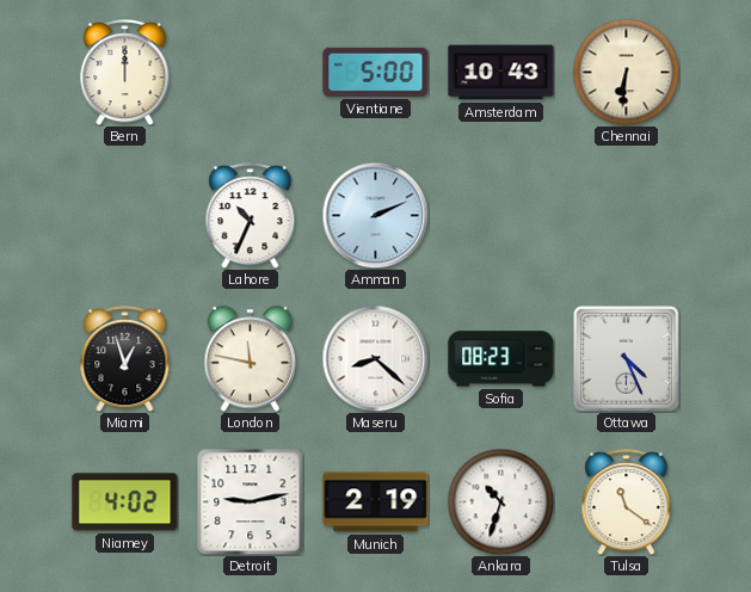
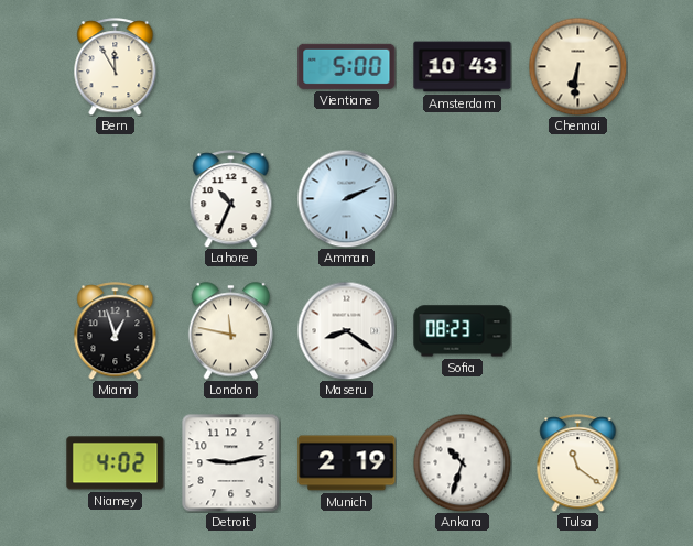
Bern: 12:00 -> 11:55
Maseru: 8:22 -> 8:21
Ottawa: 4:26 -> none
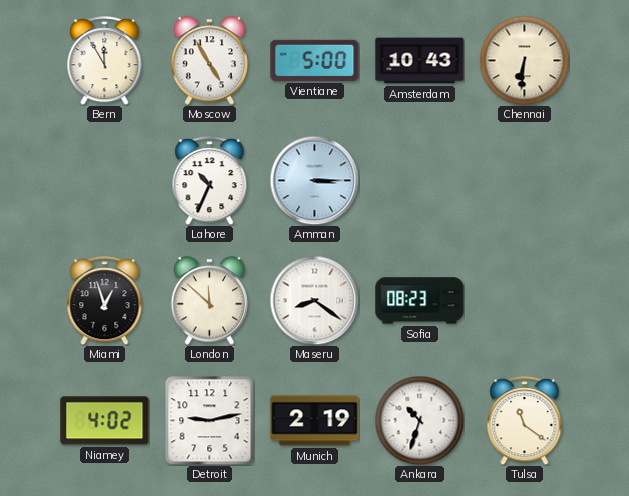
Moscow: none -> 4:55
Amman: 2:11 -> 3:15
London: 11:47 -> 11:52
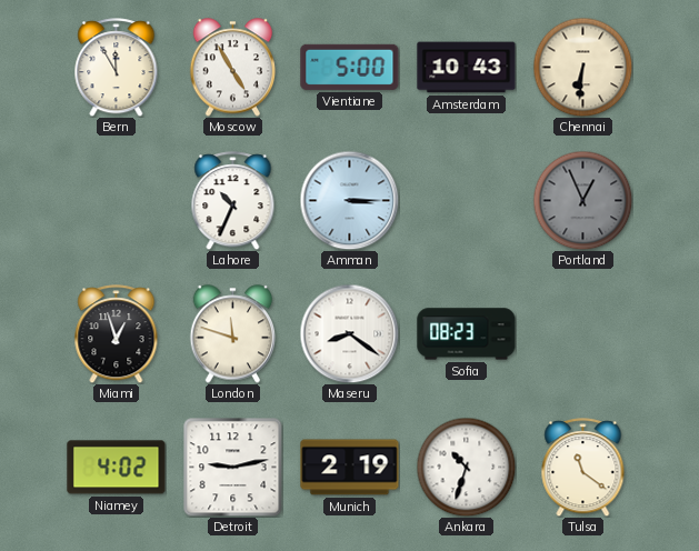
Portland: none -> 12:56
London: 11:52 -> 11:48
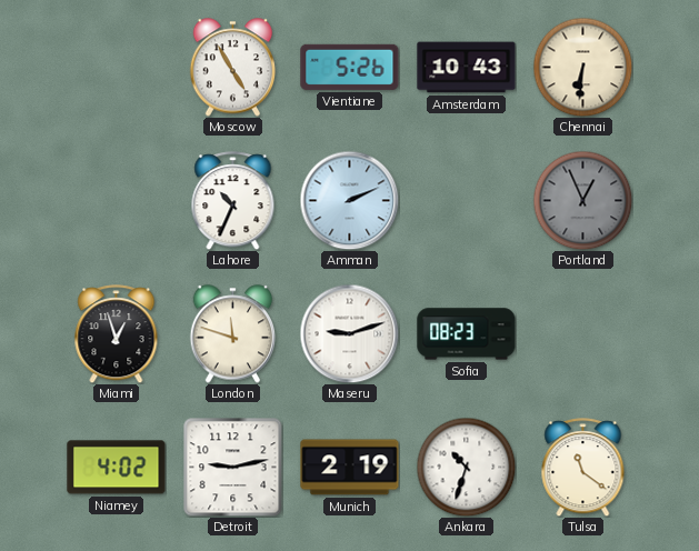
Bern: 11:55 -> none
Vientiane: 5:00 -> 5:26
Amman: 3:15 -> 2:11
Maseru: 8:21 -> 9:12
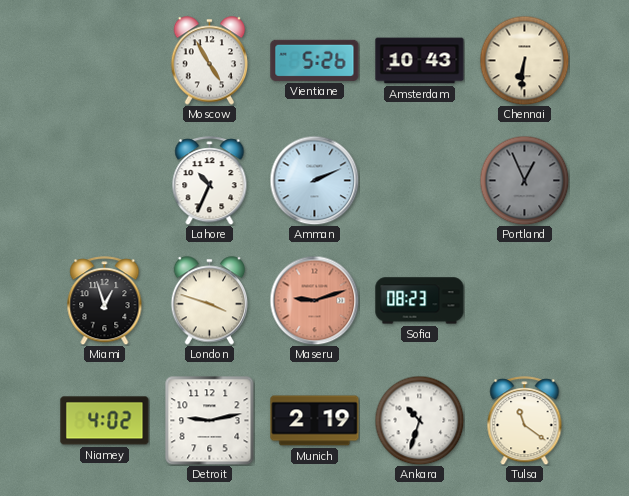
London: 11:48 -> 3:48
Maseru dial: white -> salmon
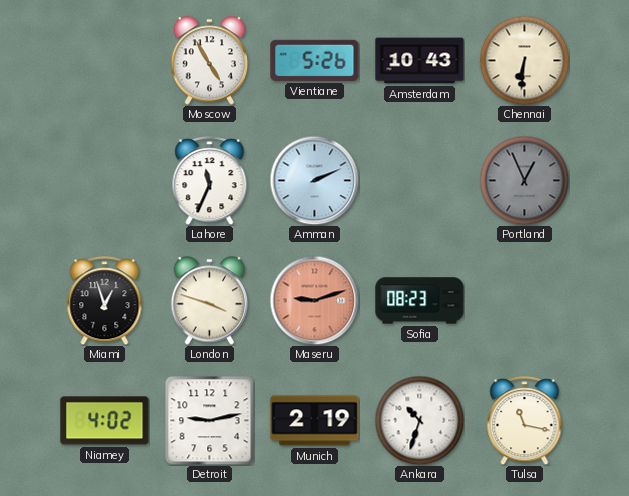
Lahore: 10:34 -> 11:34
Tulsa: 11:21 -> 11:17
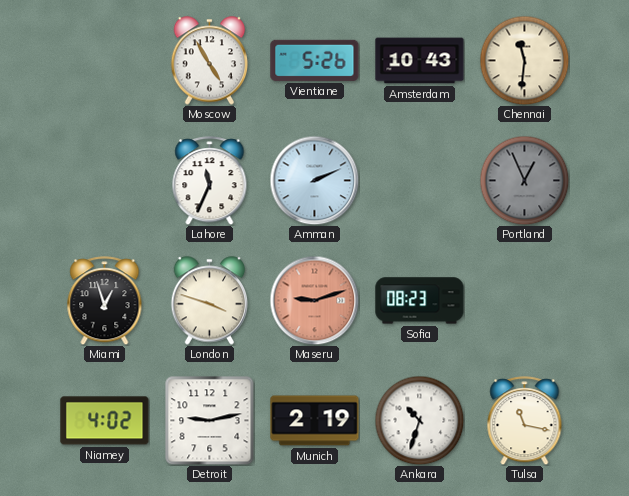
Chennai: 6:31 -> 11:31
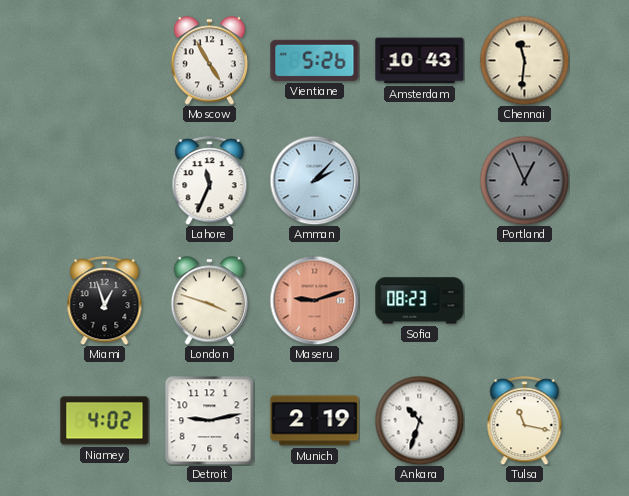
Amman: 2:11 -> 2:07
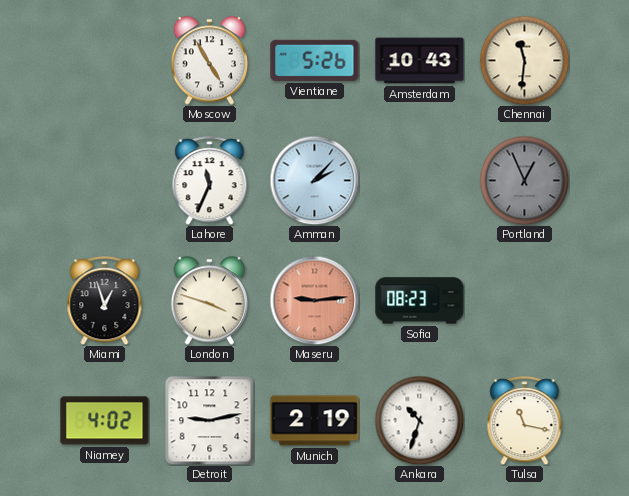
Maseru: 9:12 -> 9:14
